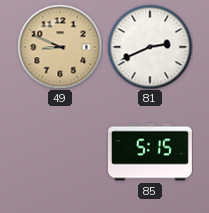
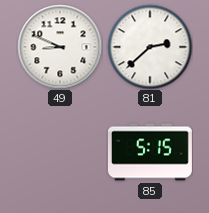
49 dial: champagne -> white
81: 2:41 -> 2:38
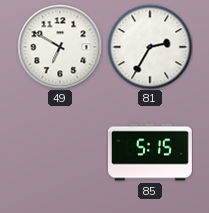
49: 8:49 -> 6:50
81: 2:38 -> 2:35
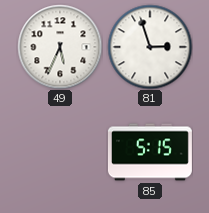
49: 6:50 -> 5:34
81: 2:35 -> 2:57
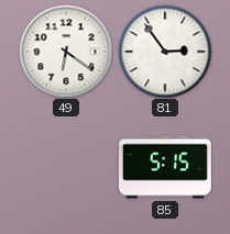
49: 5:34 -> 6:21
81: 2:57 -> 2:54
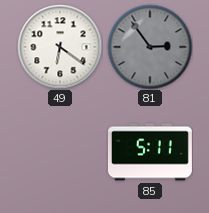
81 dial: white -> grey
85: 5:15 -> 5:11
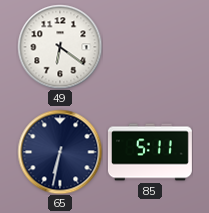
81: 2:54 -> none
65: none -> 6:32
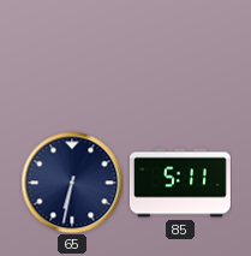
49: 6:21 -> none
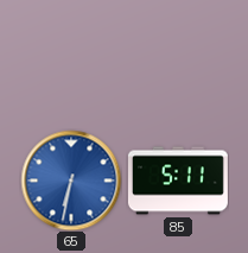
65 dial: navy -> blue
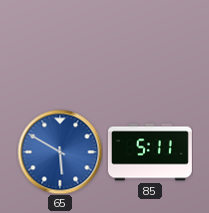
65: 6:32 -> 5:50
